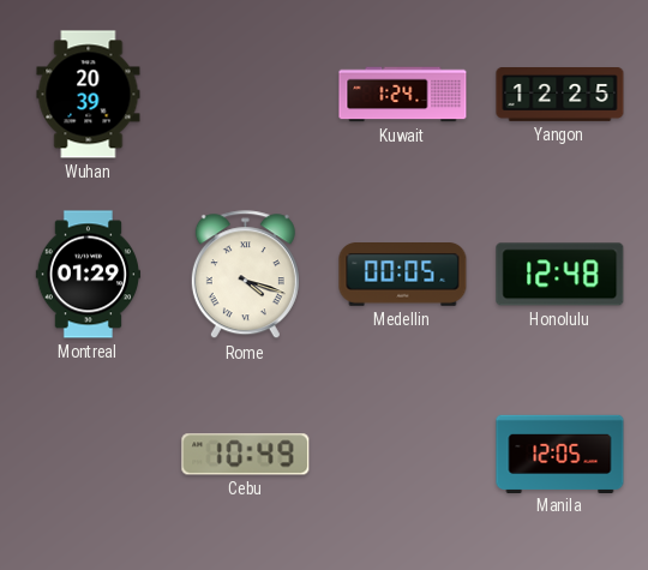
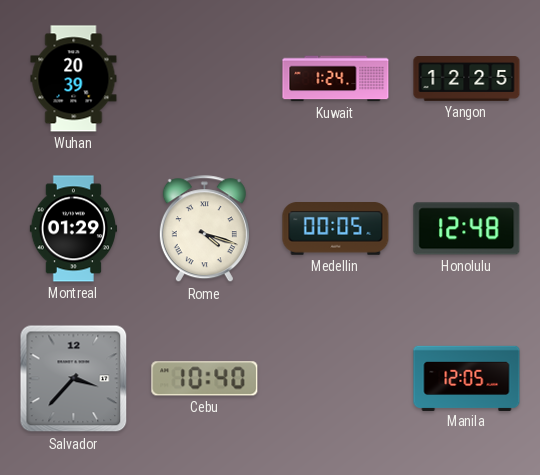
Salvador: none -> 3:37
Cebu: 10:49 -> 10:40
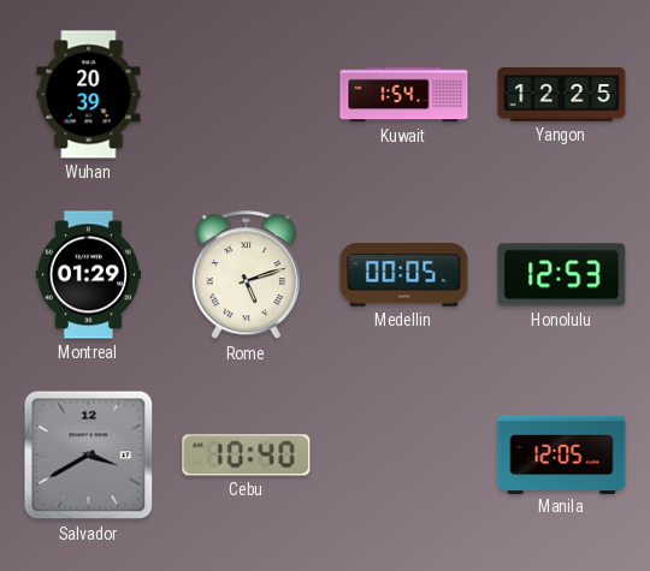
Kuwait: 1:24 -> 1:54
Rome: 4:18 -> 5:12
Honolulu: 12:48 -> 12:53
Salvador: 3:37 -> 3:40
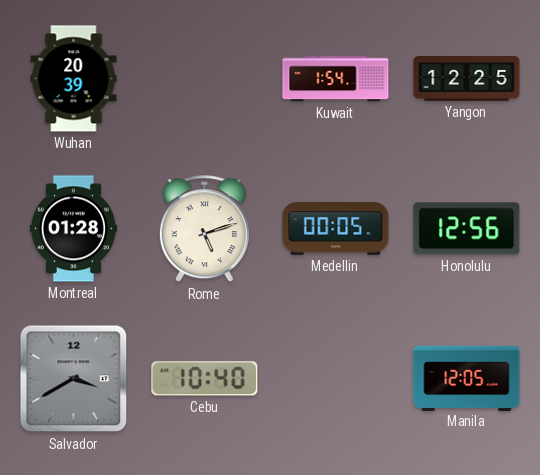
Montreal: 01:29 -> 01:28
Honolulu: 12:53 -> 12:56
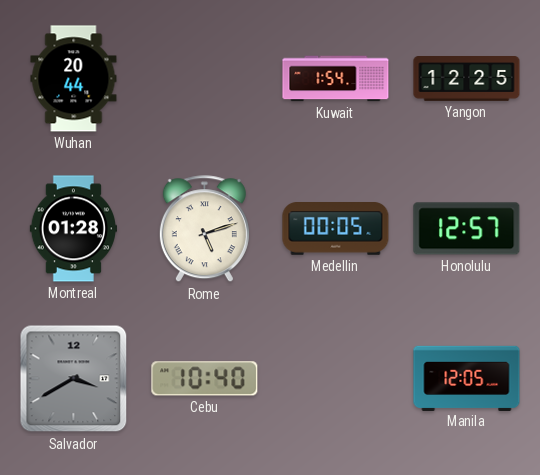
Wuhan: 20:39 -> 20:44
Honolulu: 12:56 -> 12:57
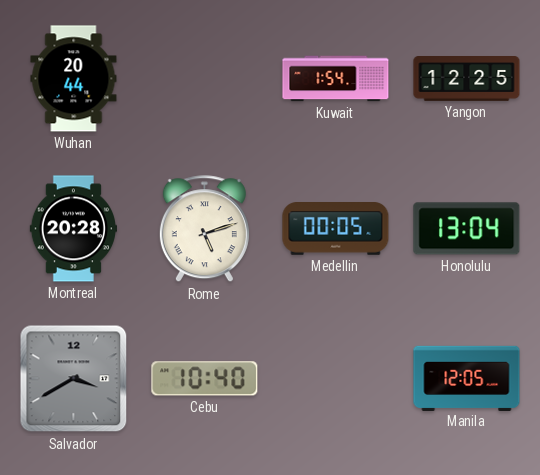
Montreal: 01:28 -> 20:28
Honolulu: 12:57 -> 13:04
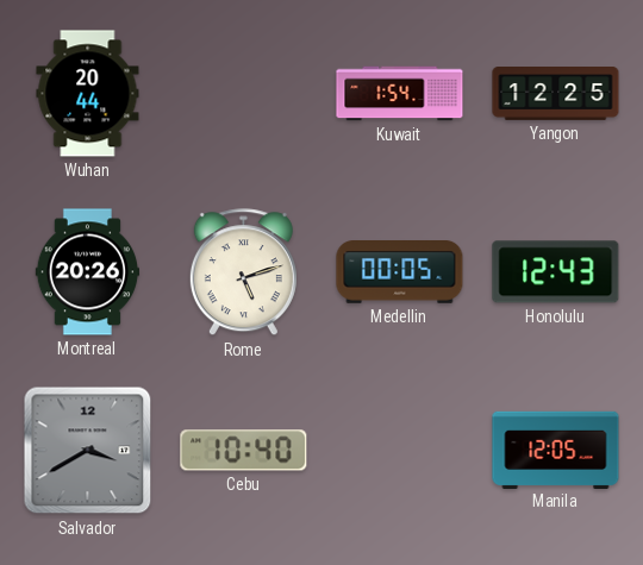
Montreal: 20:28 -> 20:26
Honolulu: 13:04 -> 12:43
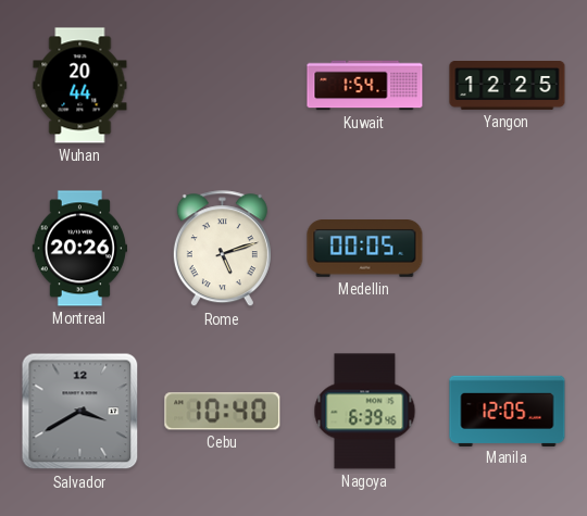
Honolulu: 12:43 -> none
Nagoya: none -> 6:39
